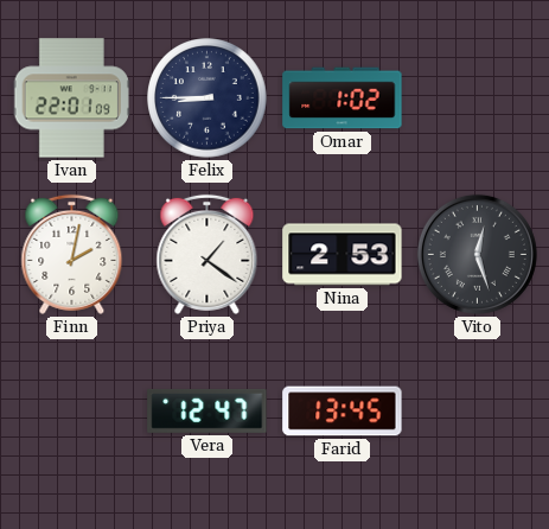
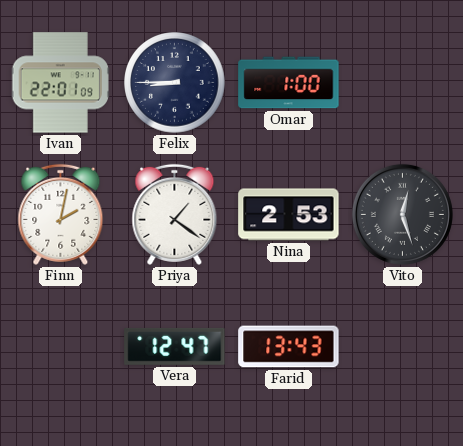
Omar: 1:02 -> 1:00
Farid: 13:45 -> 13:43
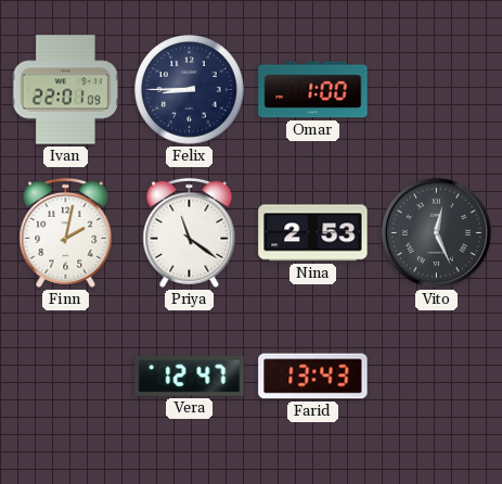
Priya: 1:21 -> 11:21
Vito: 12:27 -> 12:26
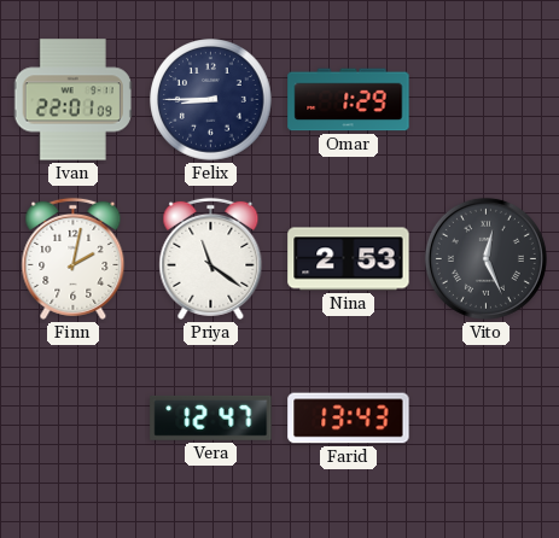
Omar: 1:00 -> 1:29
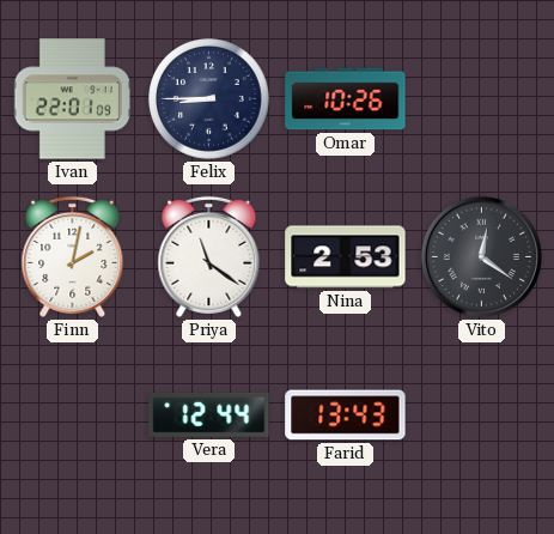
Omar: 1:29 -> 10:26
Vito: 12:26 -> 12:21
Vera: 12:47 -> 12:44
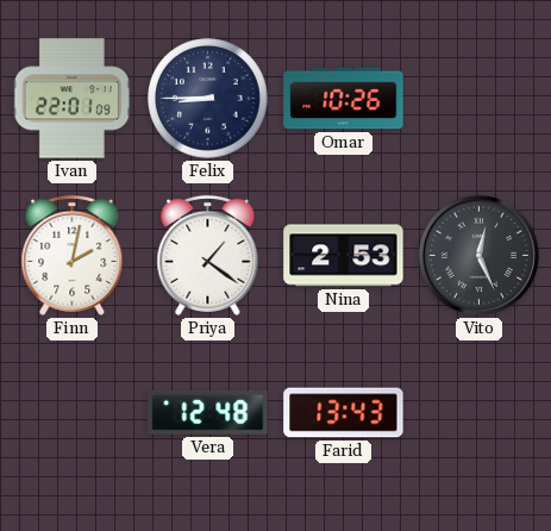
Priya: 11:21 -> 1:21
Vito: 12:21 -> 12:26
Vera: 12:44 -> 12:48
